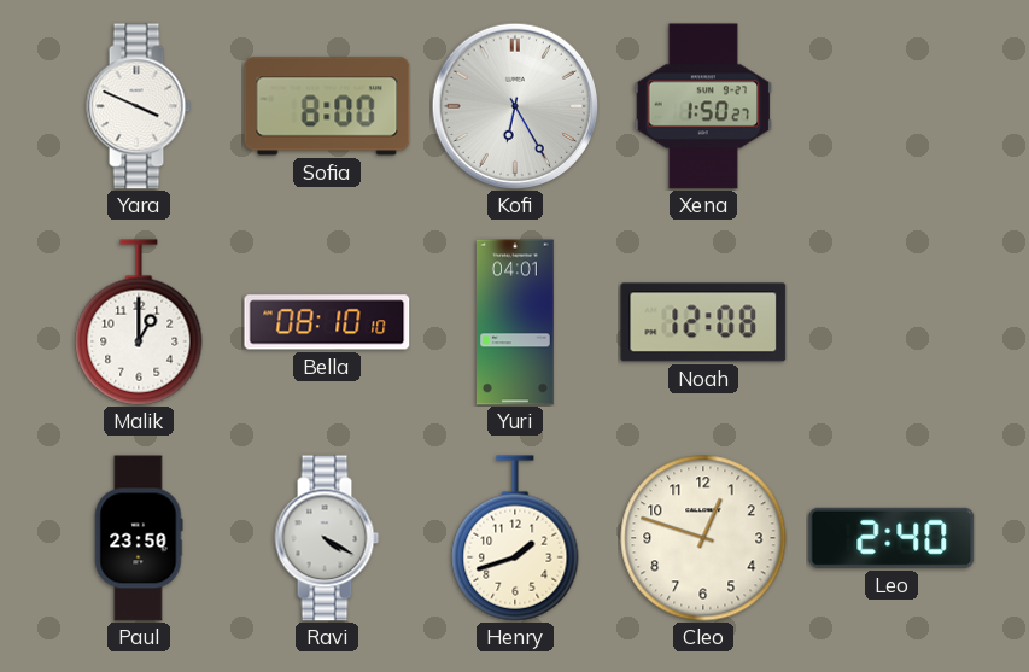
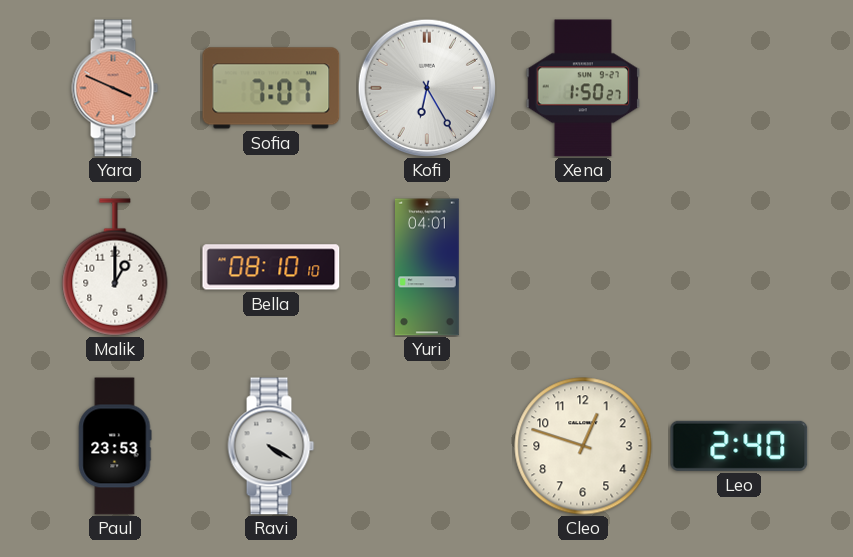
Yara dial: white -> salmon
Sofia: 8:00 -> 7:07
Noah: 12:08 -> none
Paul: 23:50 -> 23:53
Henry: 1:42 -> none
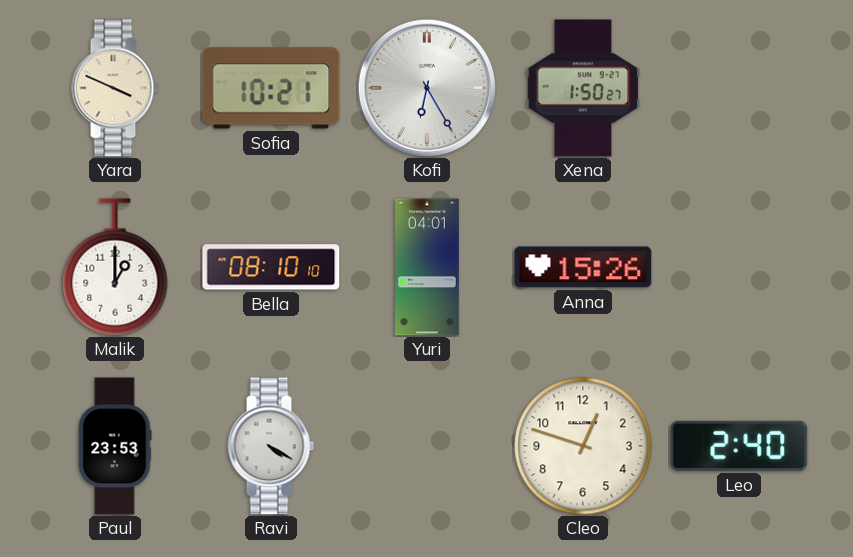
Yara dial: salmon -> cream
Sofia: 7:07 -> 10:21
Anna: none -> 15:26
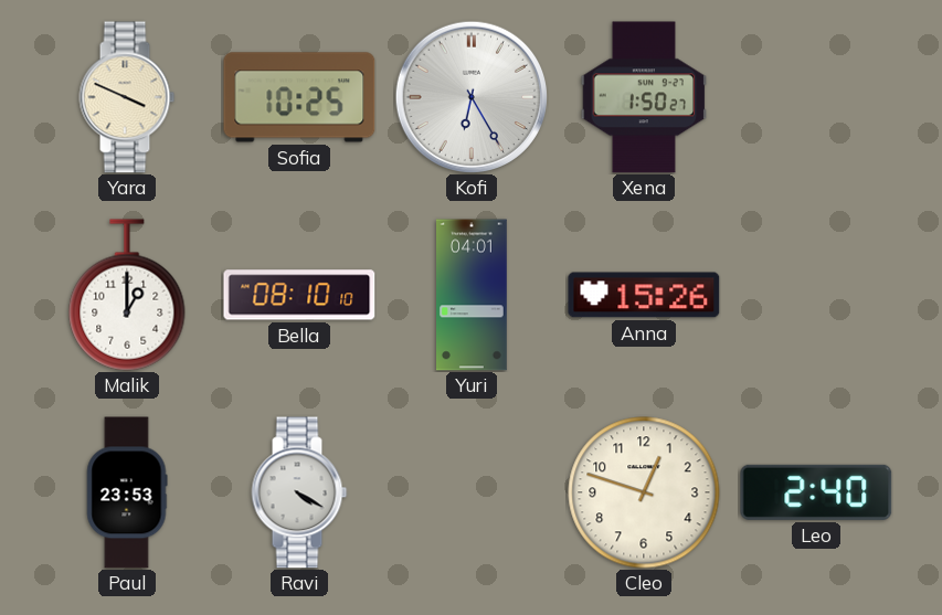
Sofia: 10:21 -> 10:25
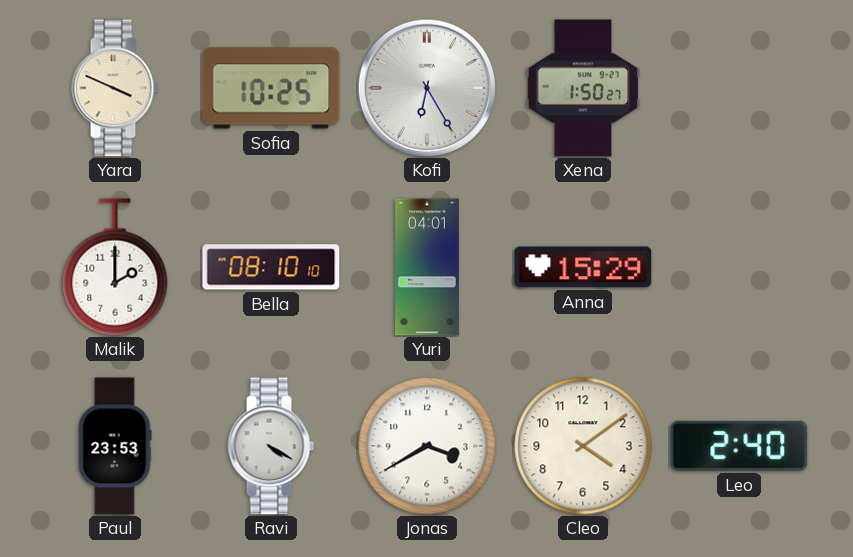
Malik: 1:00 -> 2:00
Anna: 15:26 -> 15:29
Jonas: none -> 3:40
Cleo: 12:48 -> 4:09
